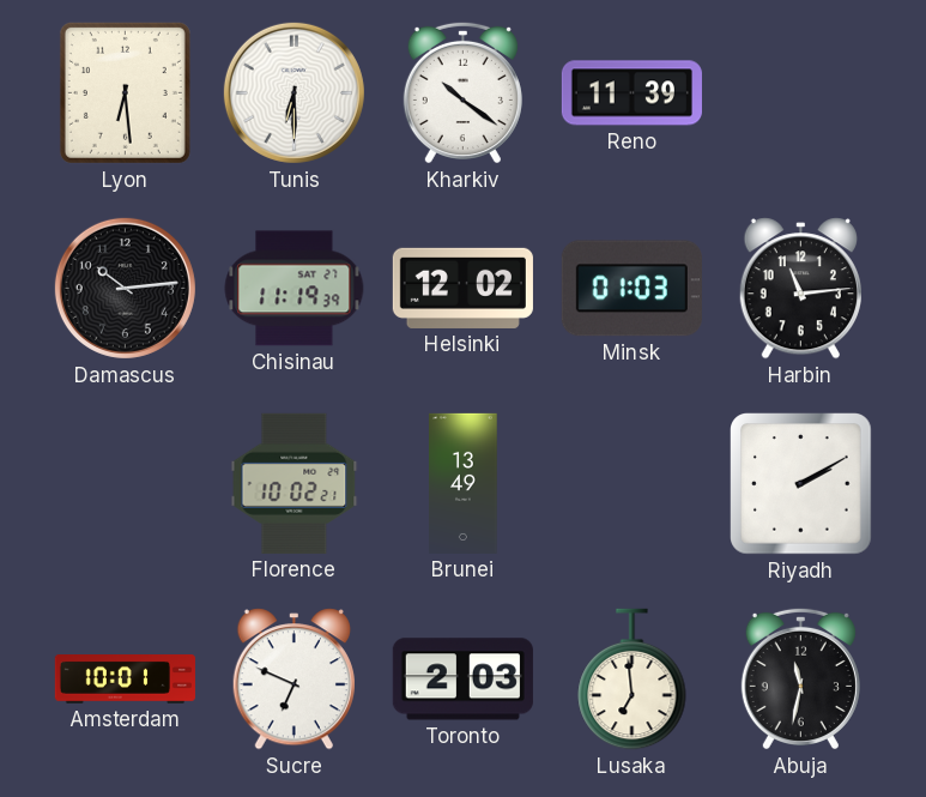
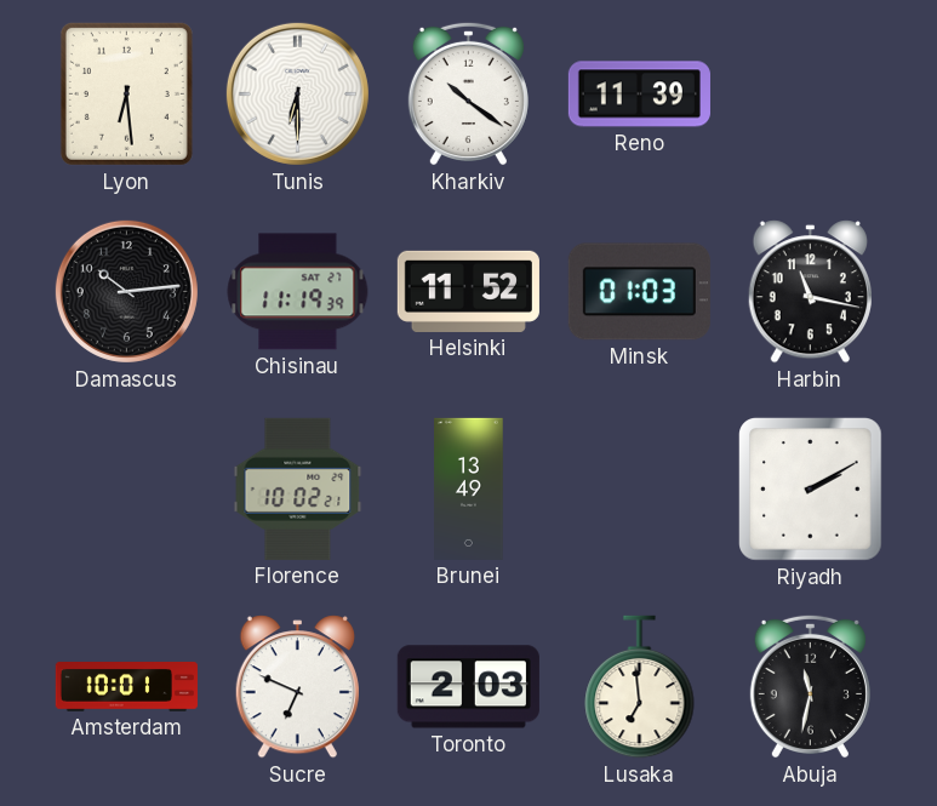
Helsinki: 12:02 -> 11:52
Harbin: 11:14 -> 11:17
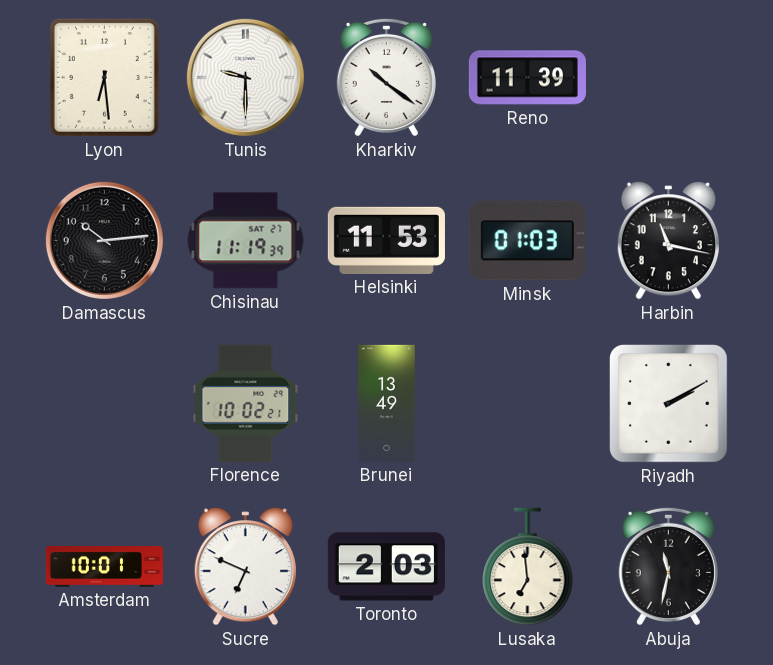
Tunis: 6:30 -> 9:30
Helsinki: 11:52 -> 11:53
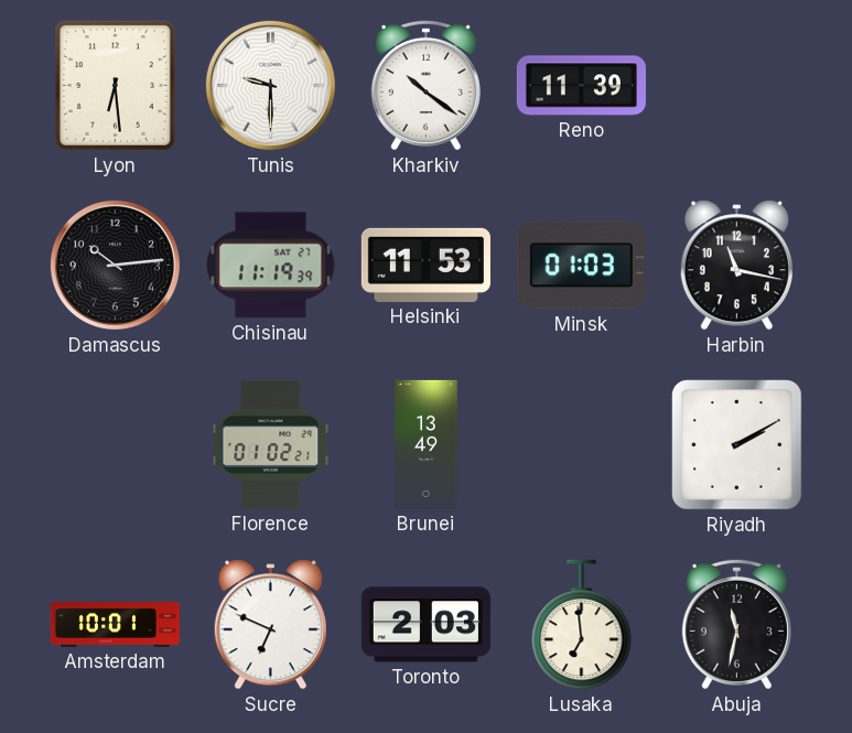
Florence: 10:02 -> 01:02
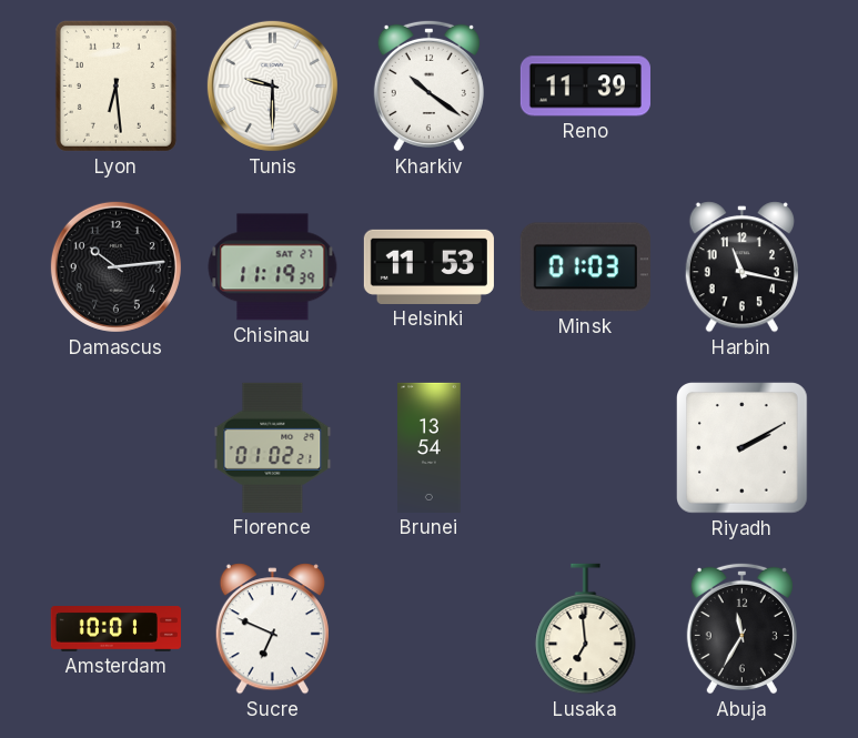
Brunei: 13:49 -> 13:54
Toronto: 2:03 -> none
Abuja: 11:32 -> 11:35
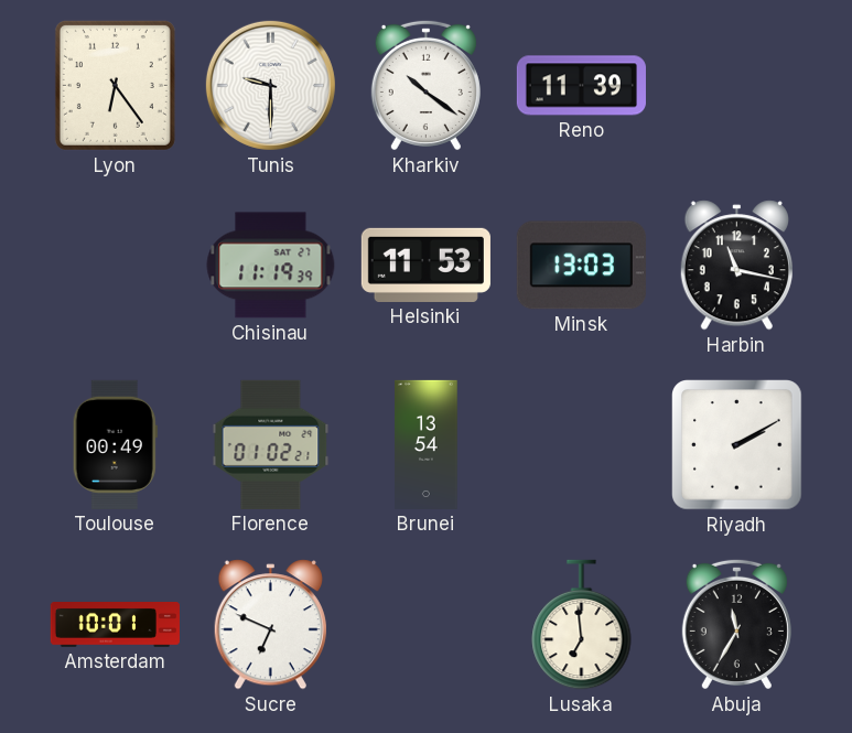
Lyon: 6:29 -> 6:24
Damascus: 10:14 -> none
Minsk: 01:03 -> 13:03
Toulouse: none -> 00:49
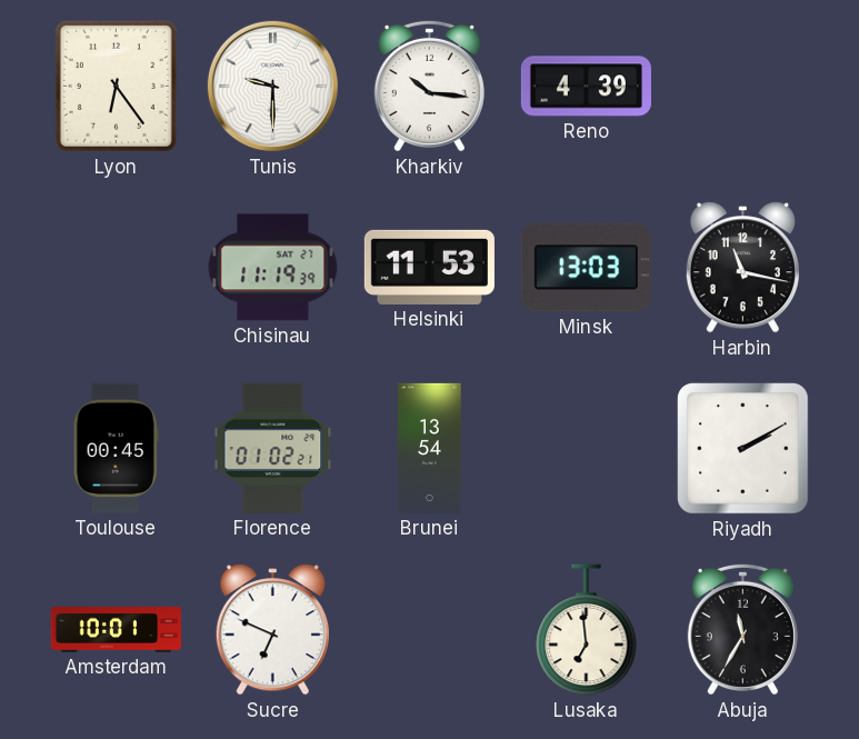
Kharkiv: 10:21 -> 10:16
Reno: 11:39 -> 4:39
Toulouse: 00:49 -> 00:45
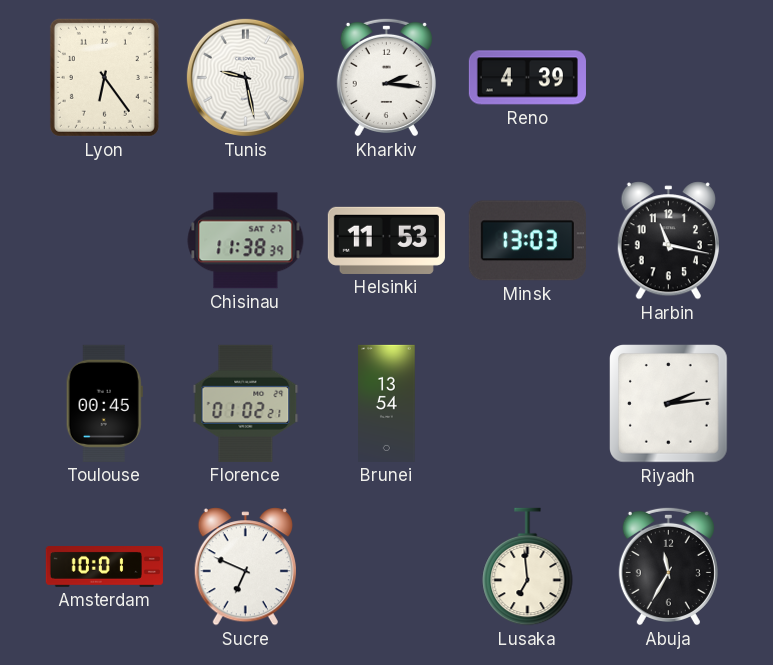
Tunis: 9:30 -> 9:28
Kharkiv: 10:16 -> 2:16
Chisinau: 11:19 -> 11:38
Riyadh: 2:10 -> 2:14
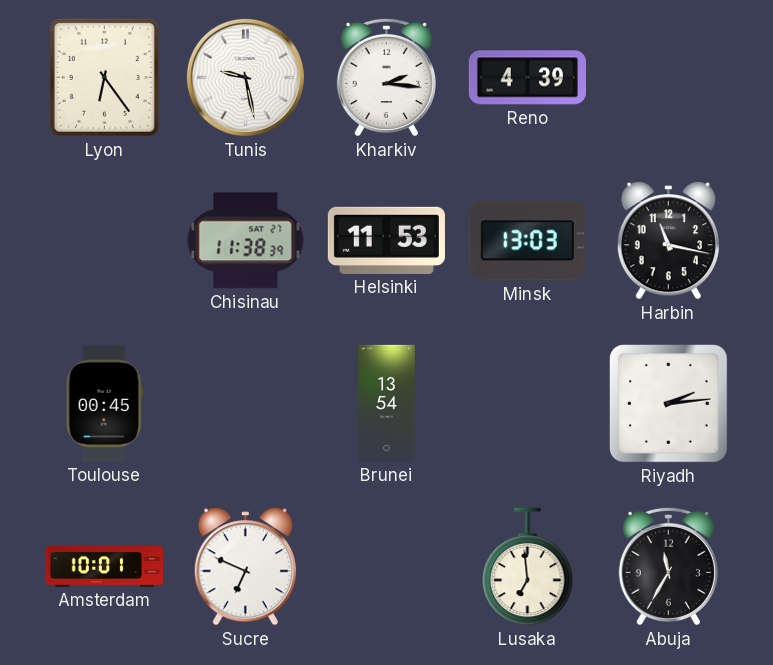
Florence: 01:02 -> none
